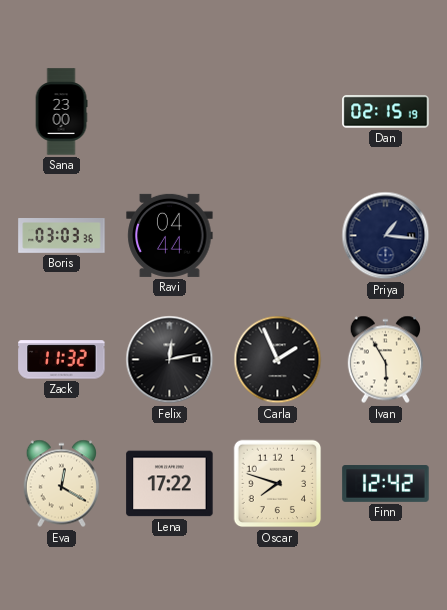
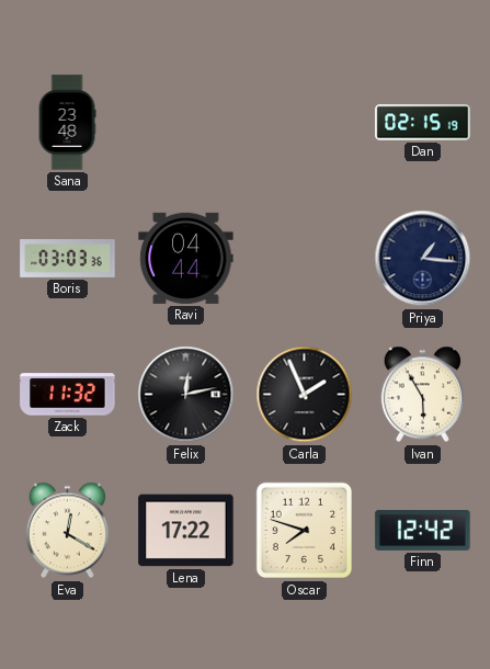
Sana: 23:00 -> 23:48
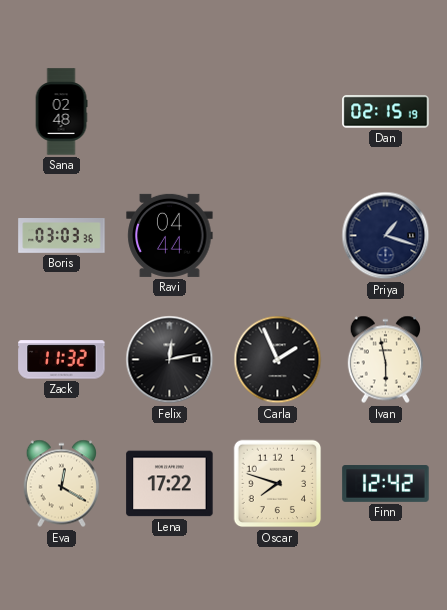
Sana: 23:48 -> 02:48
Priya: 1:16 -> 1:18
Ivan: 5:55 -> 5:58
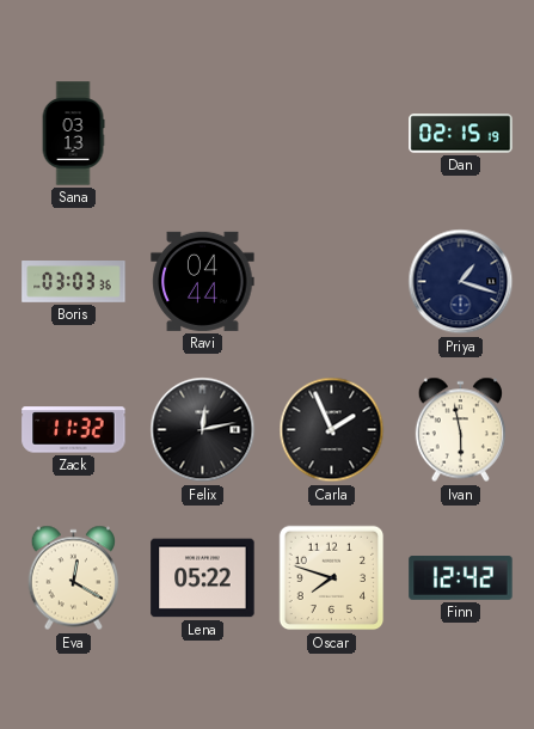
Sana: 02:48 -> 03:13
Lena: 17:22 -> 05:22
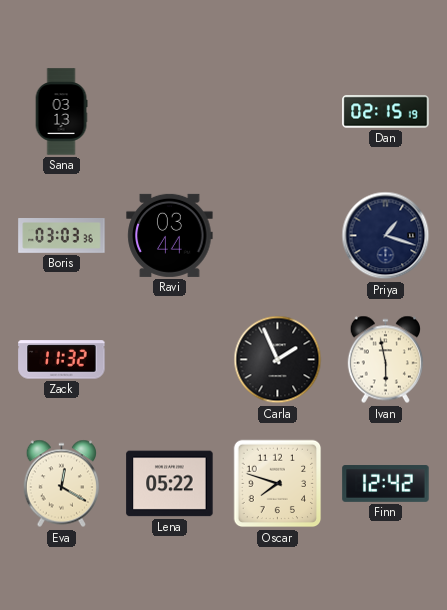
Ravi: 04:44 -> 03:44
Felix: 12:13 -> none
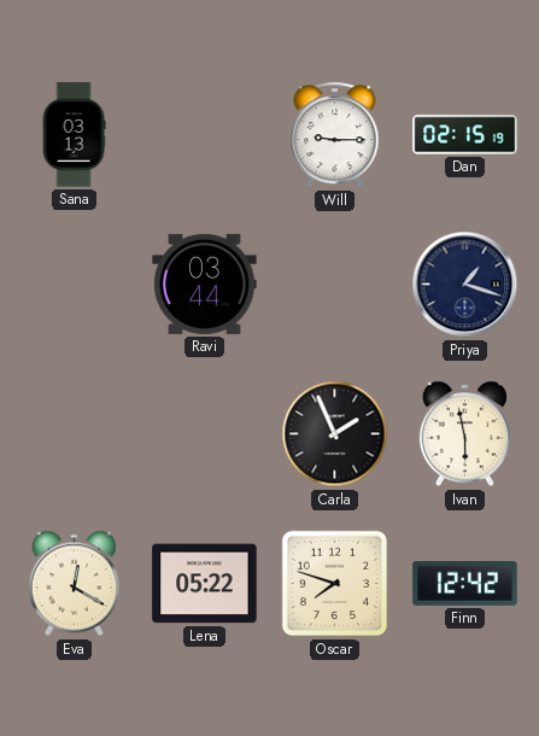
Will: none -> 9:15
Boris: 03:03 -> none
Zack: 11:32 -> none
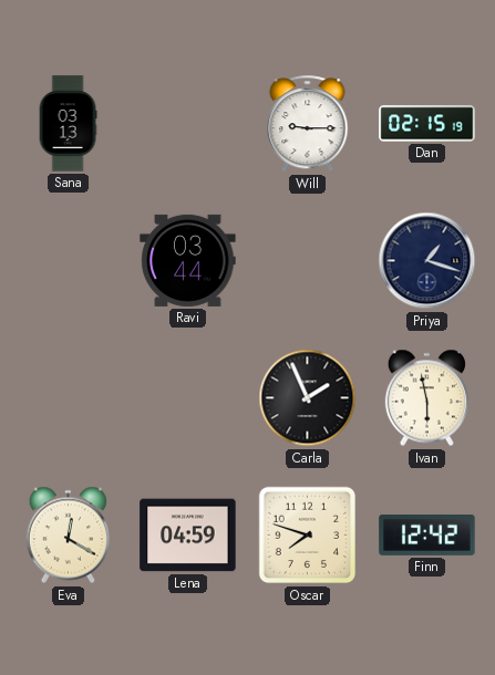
Lena: 05:22 -> 04:59
